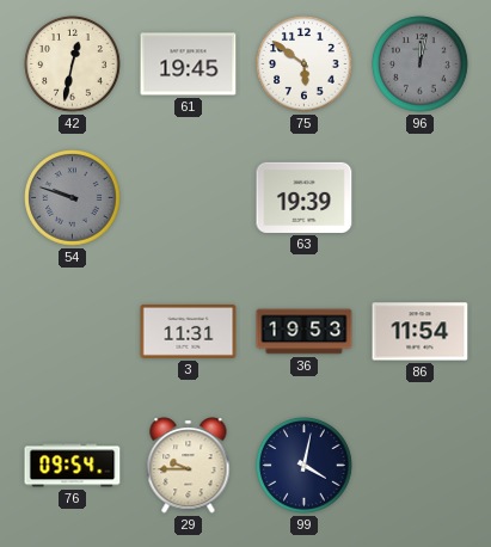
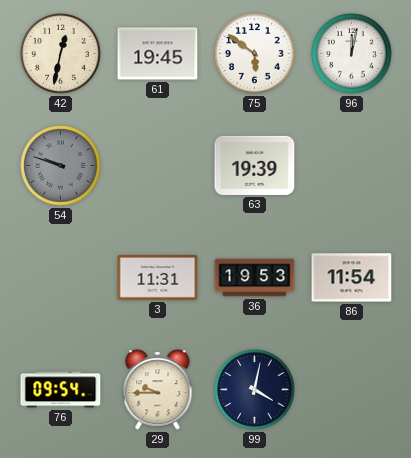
96 dial: grey -> white
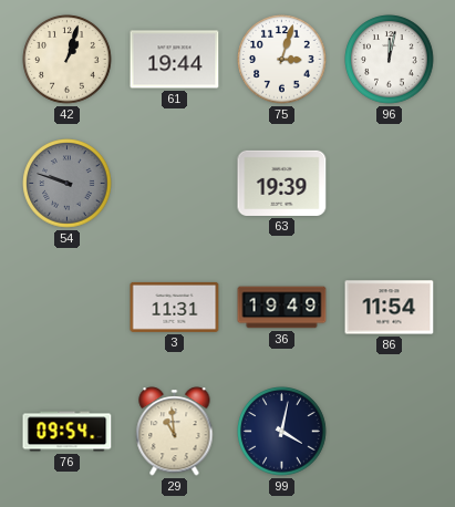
42: 12:32 -> 1:03
61: 19:45 -> 19:44
75: 5:51 -> 3:03
36: 19:53 -> 19:49
29: 9:45 -> 10:59
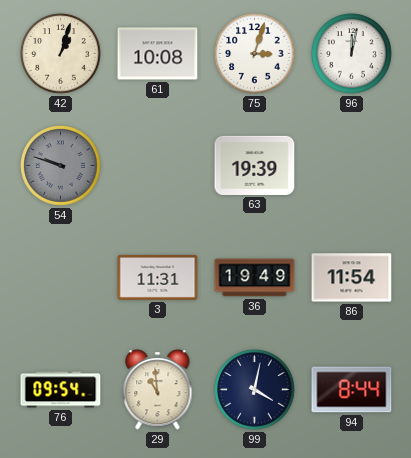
61: 19:44 -> 10:08
94: none -> 8:44
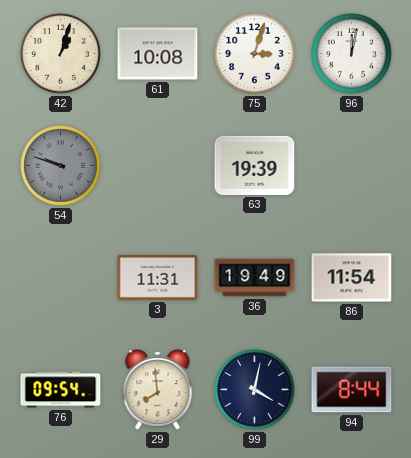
29: 10:59 -> 7:59
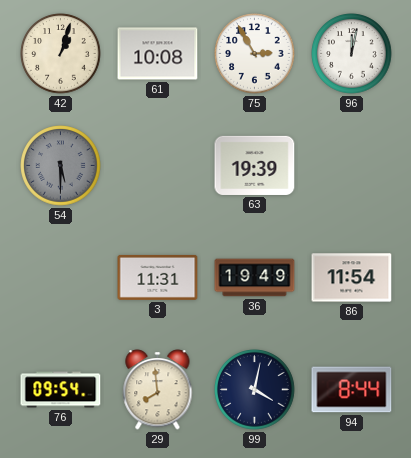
75: 3:03 -> 2:55
54: 9:48 -> 5:30
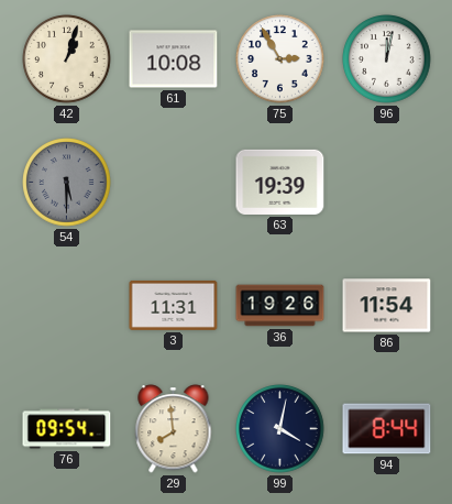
36: 19:49 -> 19:26
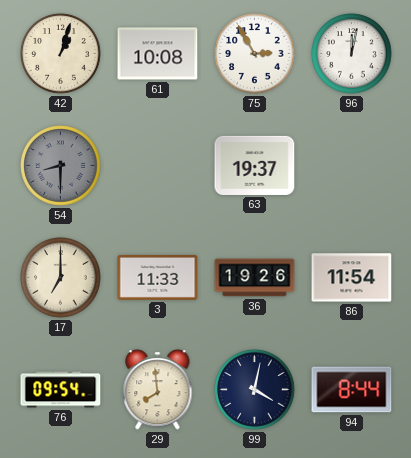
54: 5:30 -> 8:30
63: 19:39 -> 19:37
17: none -> 7:00
3: 11:31 -> 11:33
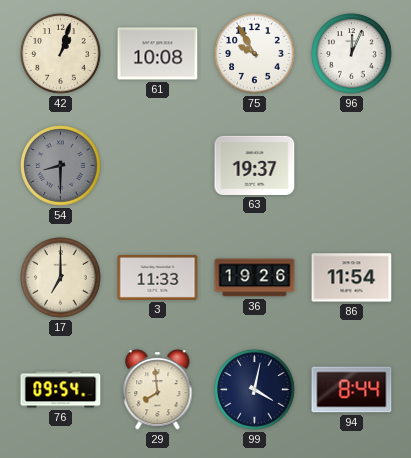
75: 2:55 -> 9:55
96: 12:02 -> 12:04
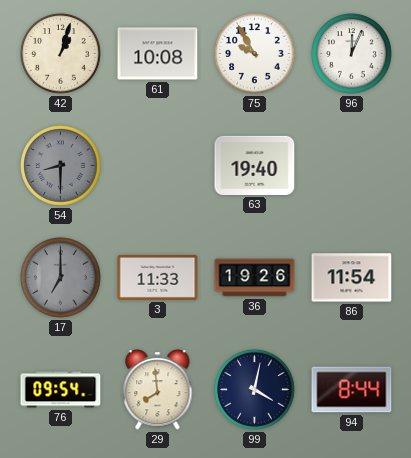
63: 19:37 -> 19:40
17 dial: cream -> grey
